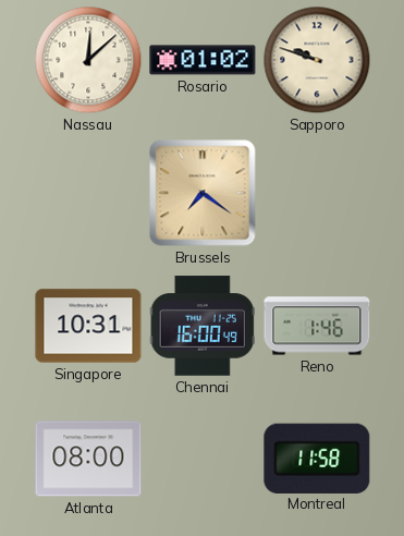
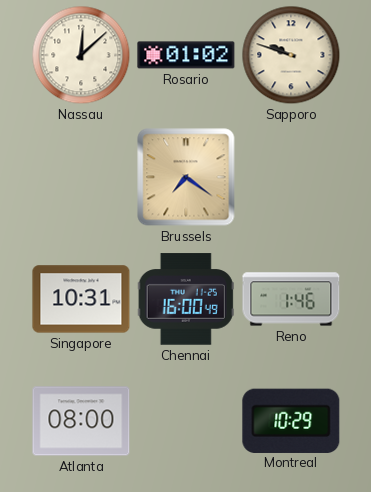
Montreal: 11:58 -> 10:29
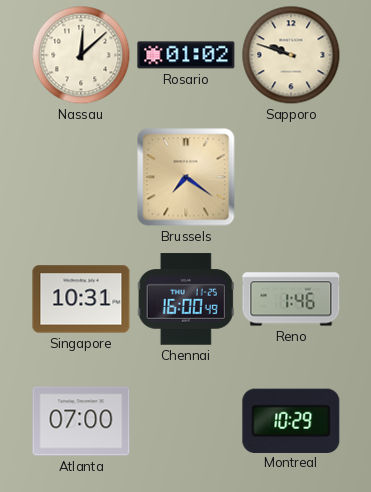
Atlanta: 08:00 -> 07:00
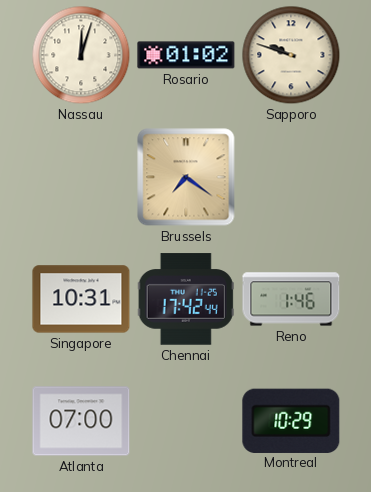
Nassau: 12:08 -> 12:03
Chennai: 16:00 -> 17:42
